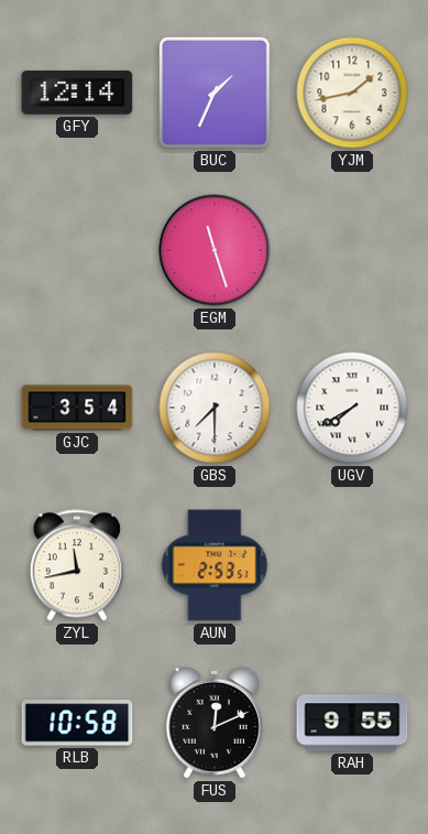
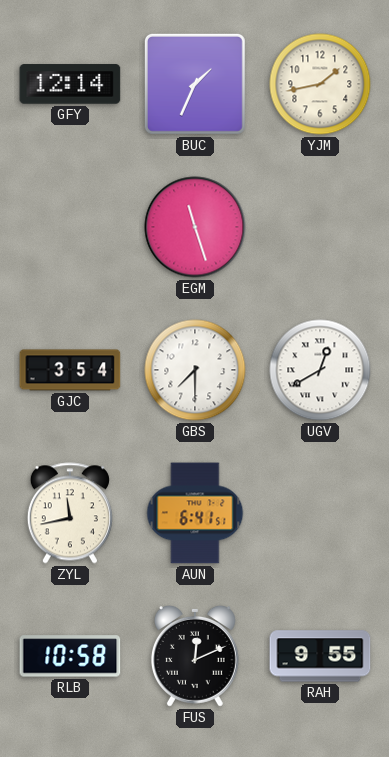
UGV: 7:40 -> 12:40
AUN: 2:53 -> 6:41
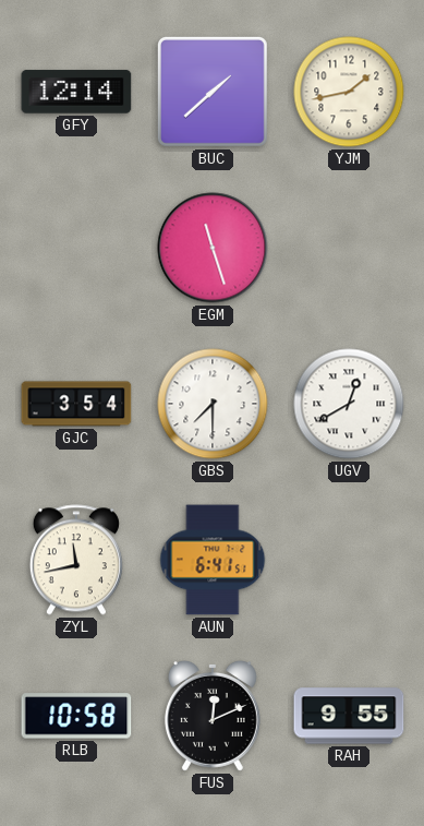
BUC: 1:34 -> 1:38
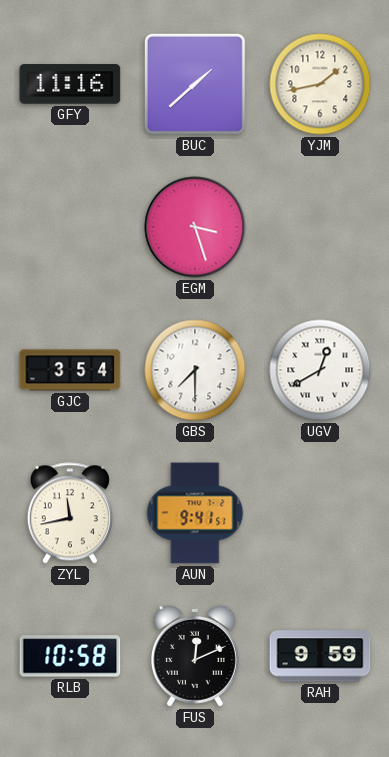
GFY: 12:14 -> 11:16
EGM: 11:27 -> 3:27
AUN: 6:41 -> 9:41
RAH: 9:55 -> 9:59
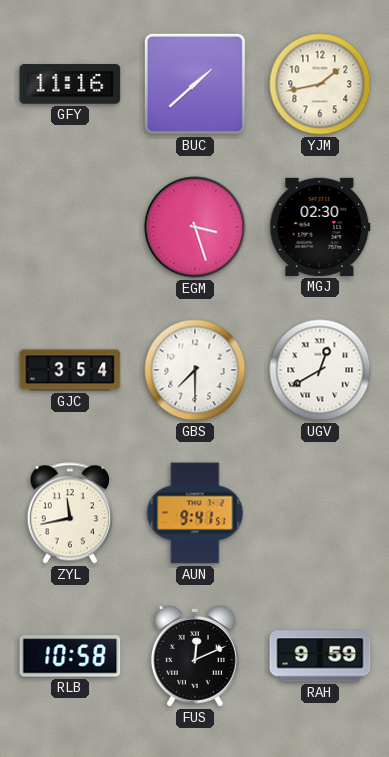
MGJ: none -> 02:30
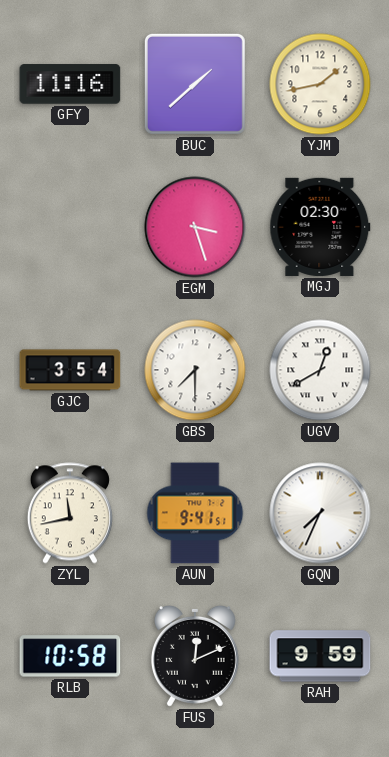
GQN: none -> 7:34
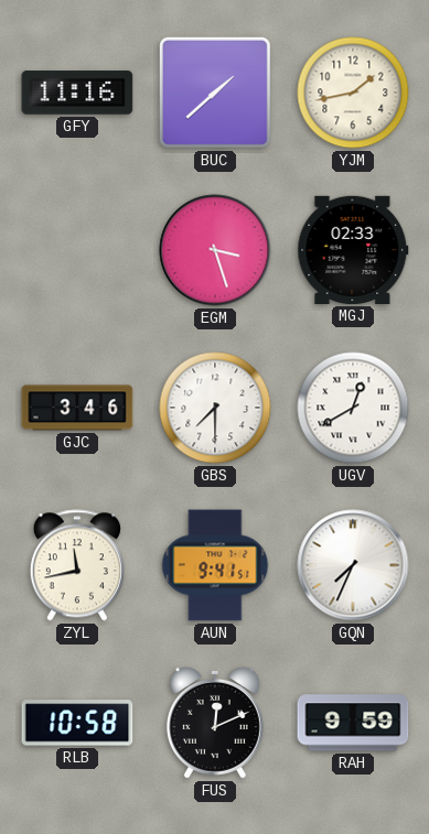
MGJ: 02:30 -> 02:33
GJC: 3:54 -> 3:46
